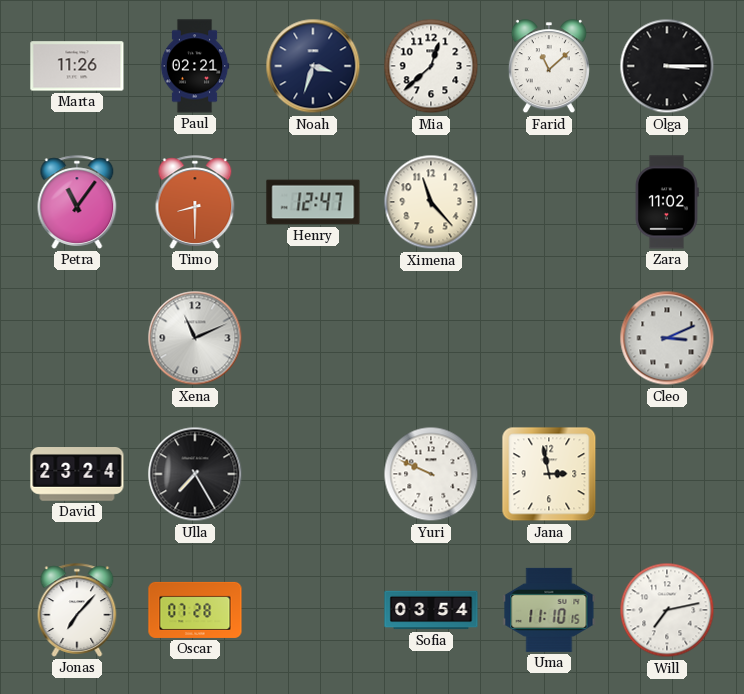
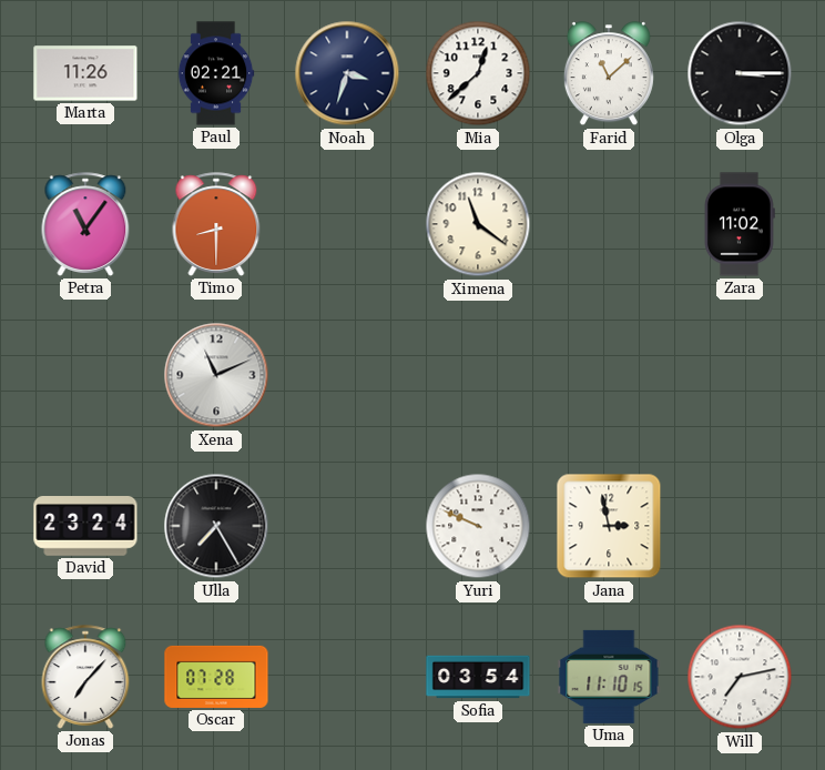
Henry: 12:47 -> none
Ximena: 11:23 -> 11:21
Cleo: 3:11 -> none
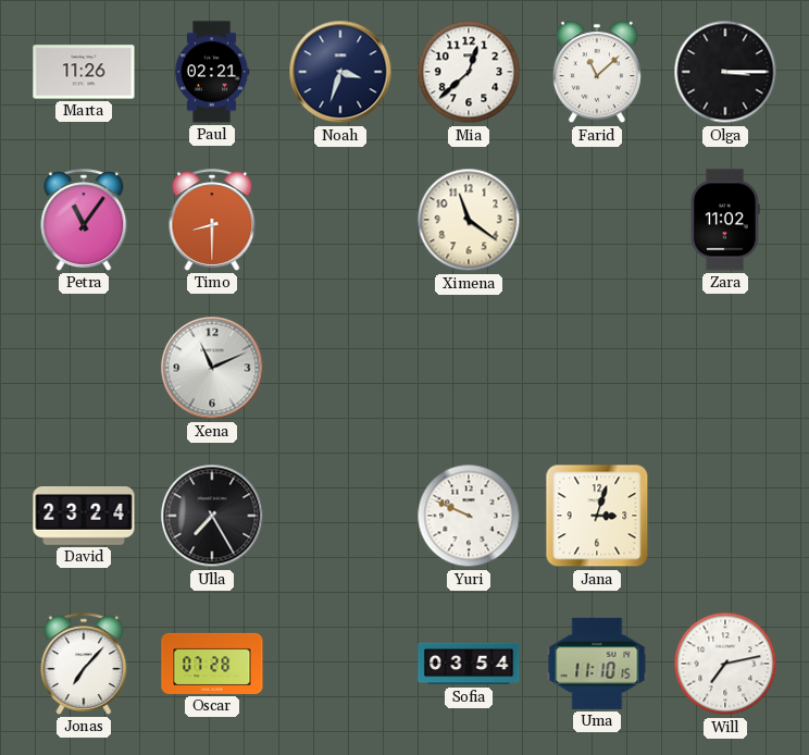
Jana: 2:58 -> 3:03
